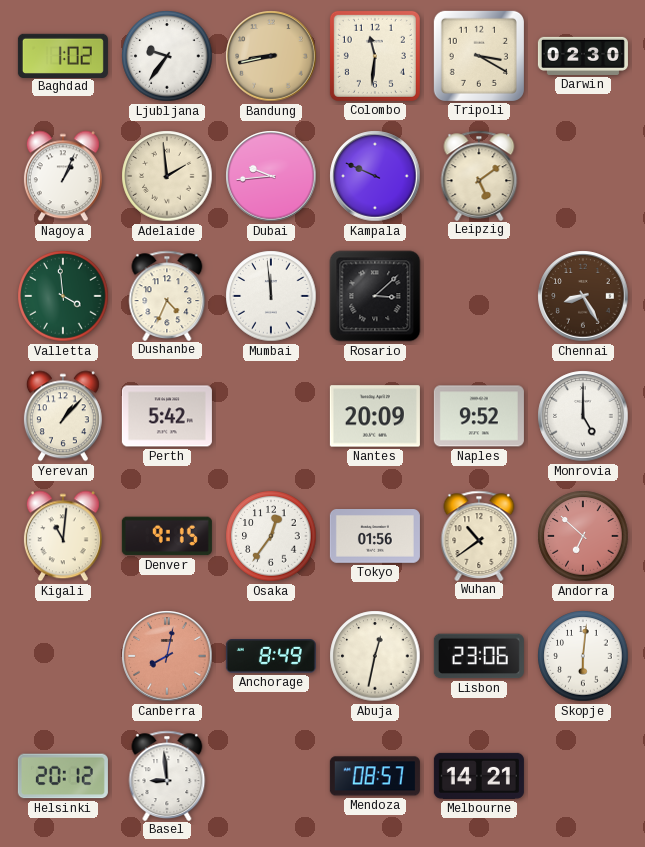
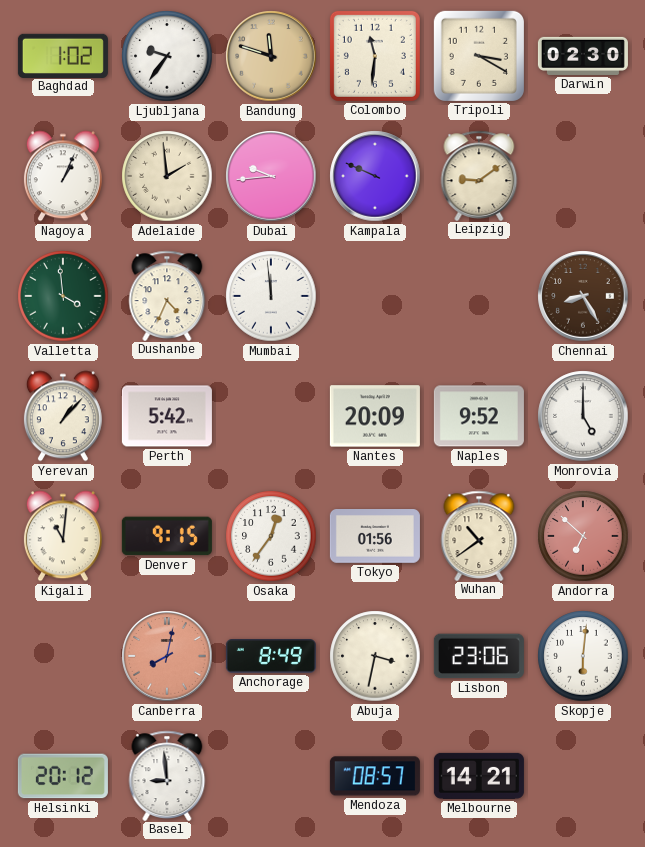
Bandung: 8:43 -> 11:48
Leipzig: 5:09 -> 9:09
Rosario: 3:08 -> none
Abuja: 12:32 -> 3:32
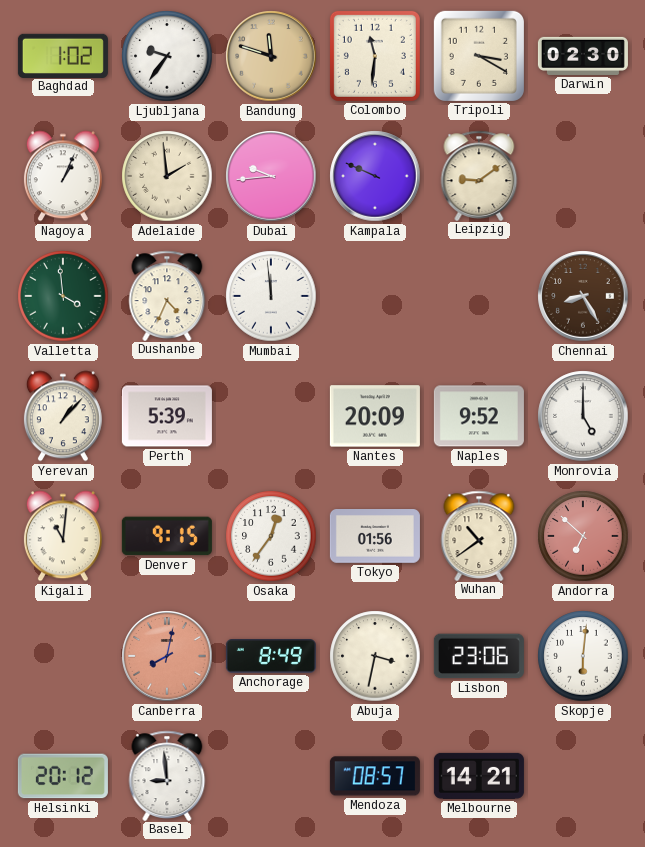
Perth: 5:42 -> 5:39
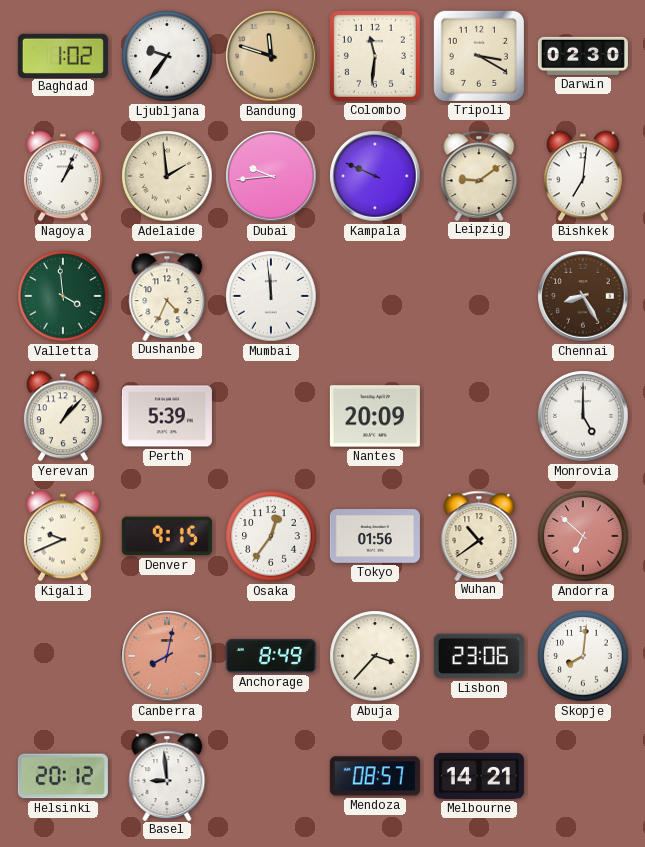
Bishkek: none -> 7:01
Naples: 9:52 -> none
Kigali: 11:01 -> 9:41
Abuja: 3:32 -> 3:37
Skopje: 6:01 -> 8:01
